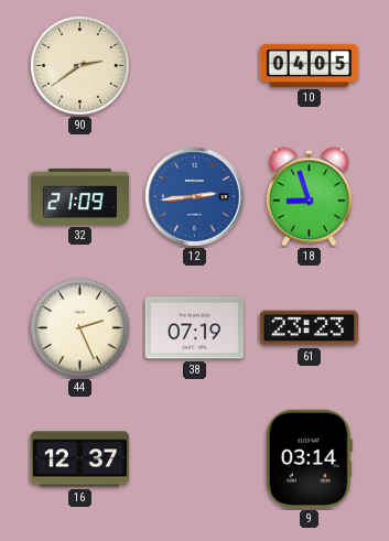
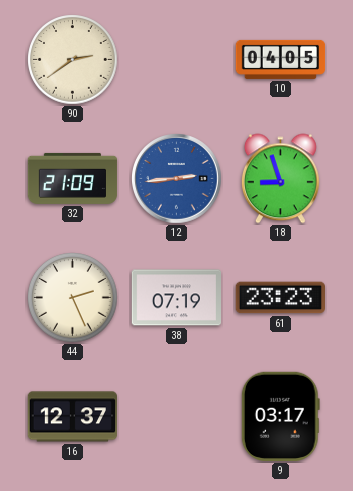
9: 03:14 -> 03:17
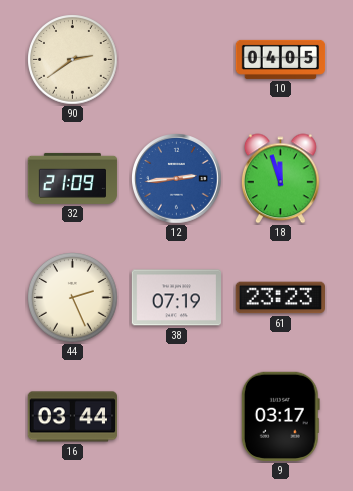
18: 8:57 -> 11:57
16: 12:37 -> 03:44
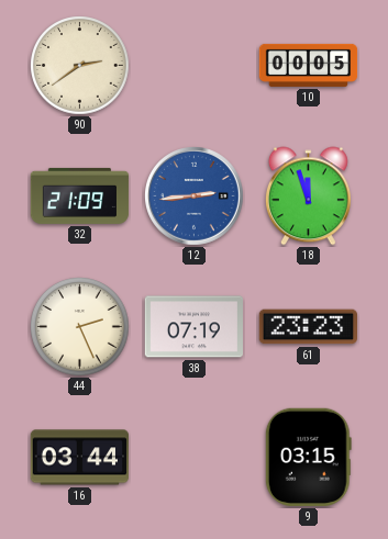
10: 04:05 -> 00:05
9: 03:17 -> 03:15
